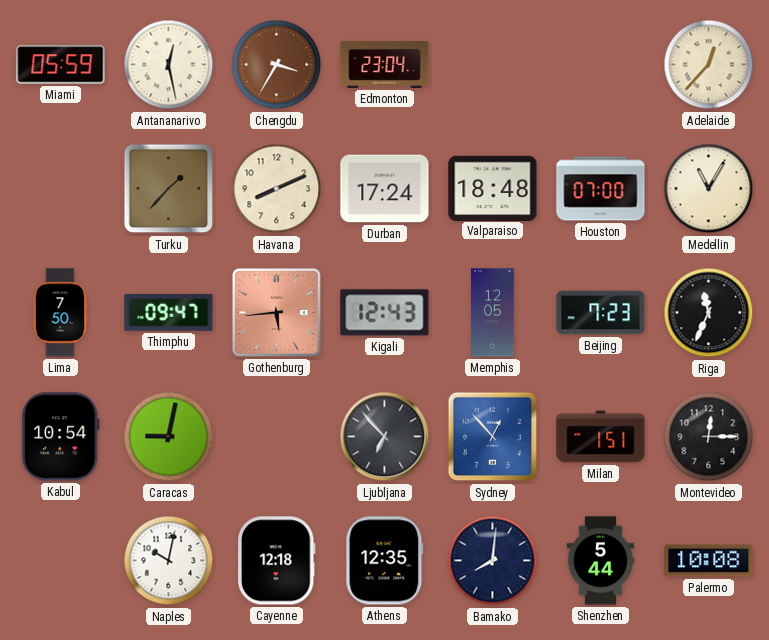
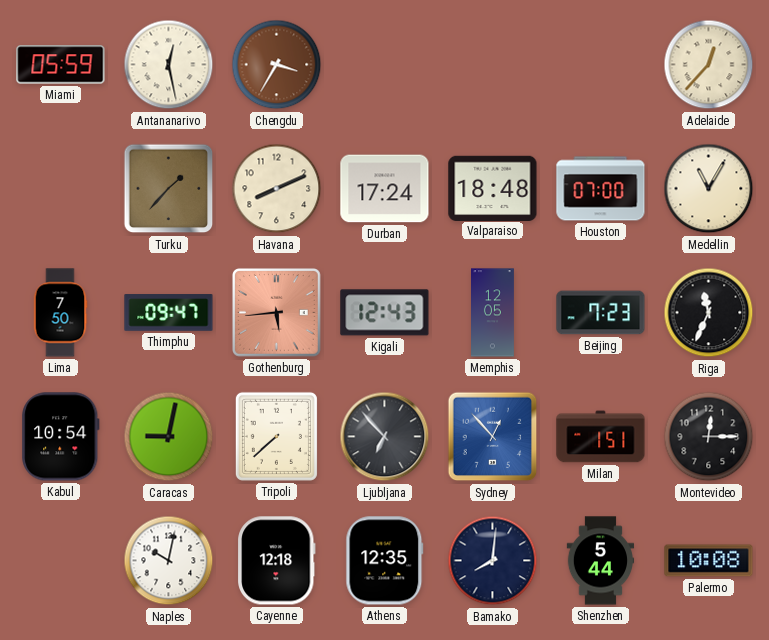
Edmonton: 23:04 -> none
Tripoli: none -> 7:38
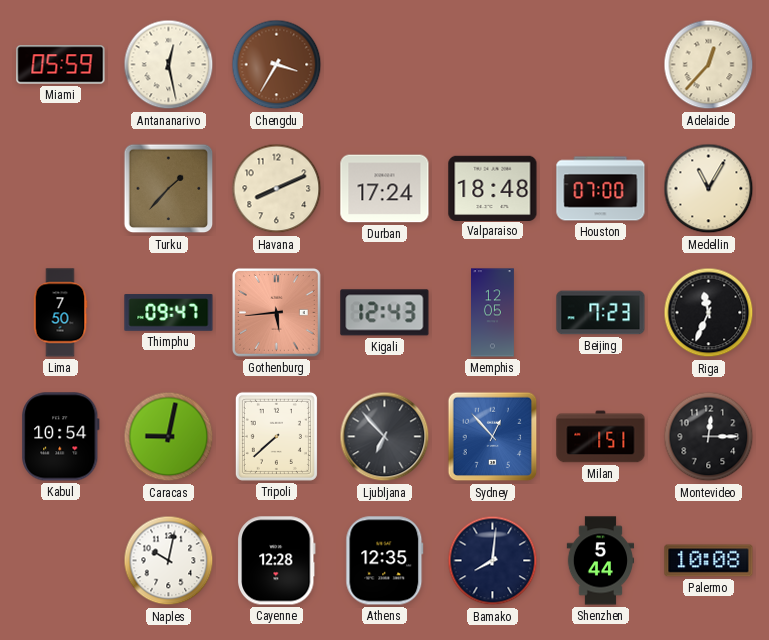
Cayenne: 12:18 -> 12:28
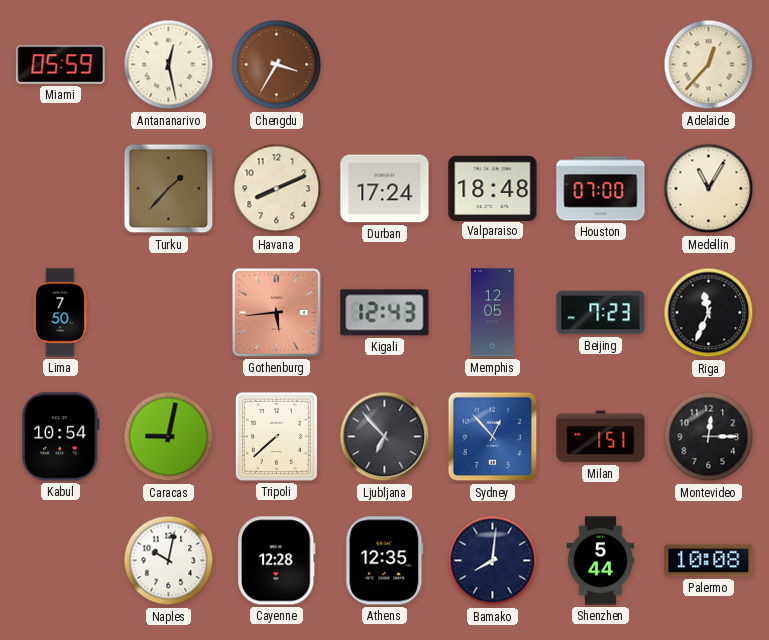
Thimphu: 09:47 -> none
